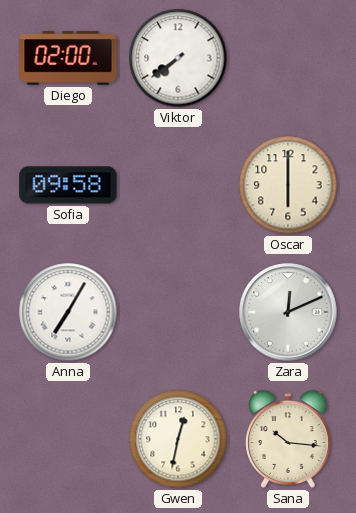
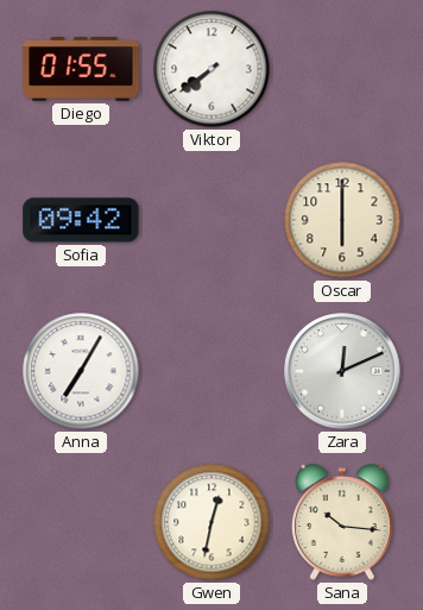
Diego: 02:00 -> 01:55
Sofia: 09:58 -> 09:42
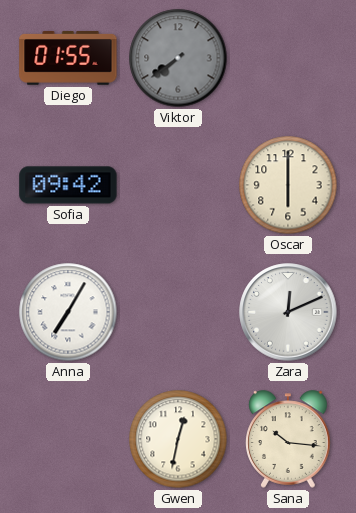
Viktor dial: white -> grey
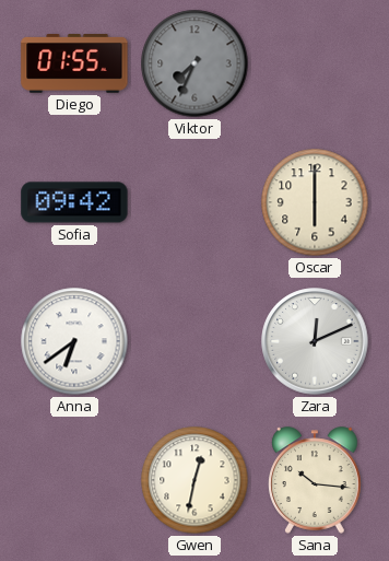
Viktor: 7:39 -> 7:34
Anna: 7:05 -> 6:39
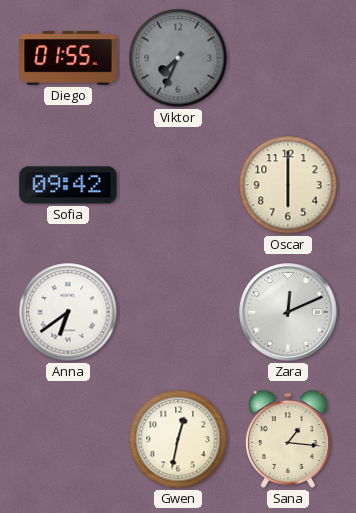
Sana: 10:16 -> 1:16
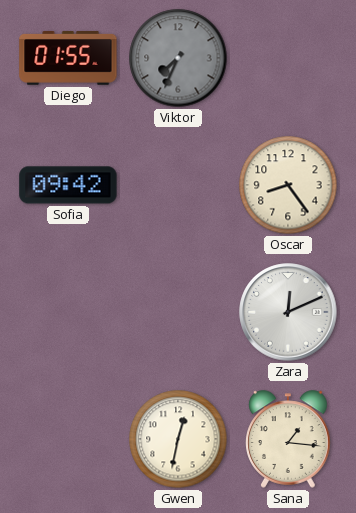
Oscar: 6:00 -> 8:24
Anna: 6:39 -> none
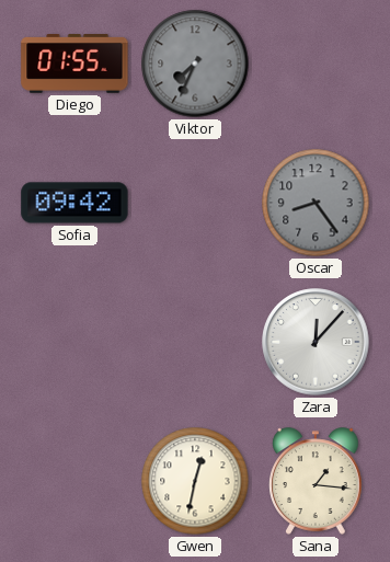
Oscar dial: cream -> grey
Zara: 12:11 -> 12:07
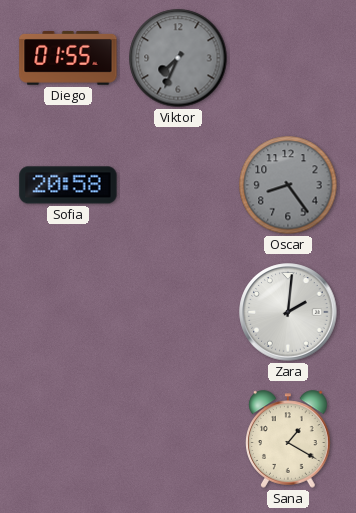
Sofia: 09:42 -> 20:58
Zara: 12:07 -> 2:01
Gwen: 12:32 -> none
Sana: 1:16 -> 1:20
